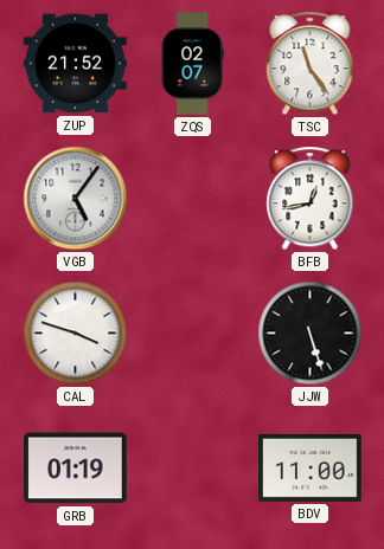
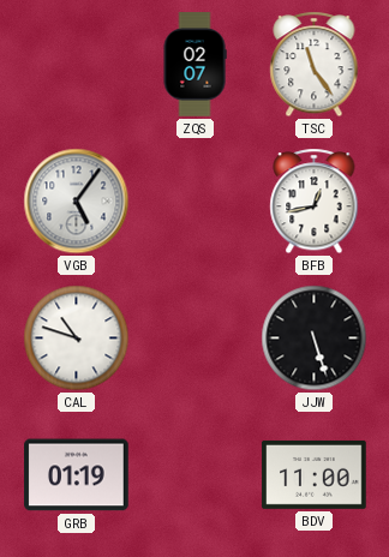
ZUP: 21:52 -> none
CAL: 3:48 -> 10:48
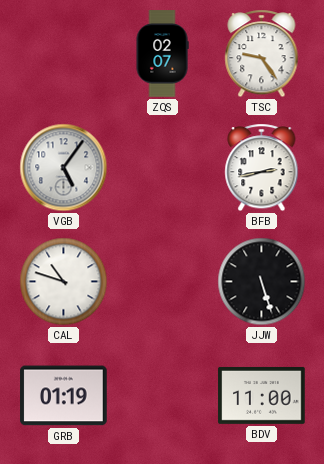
TSC: 11:24 -> 9:24
BFB: 12:43 -> 2:43
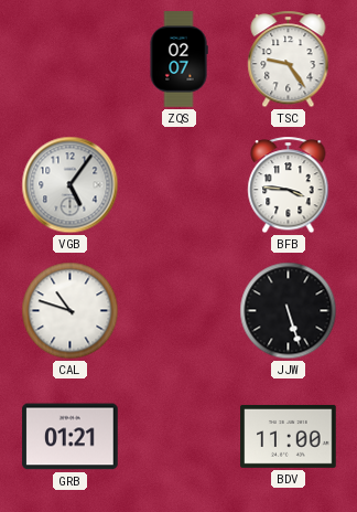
BFB: 2:43 -> 3:46
GRB: 01:19 -> 01:21
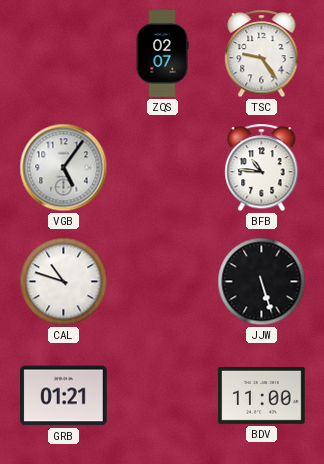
BFB: 3:46 -> 10:46
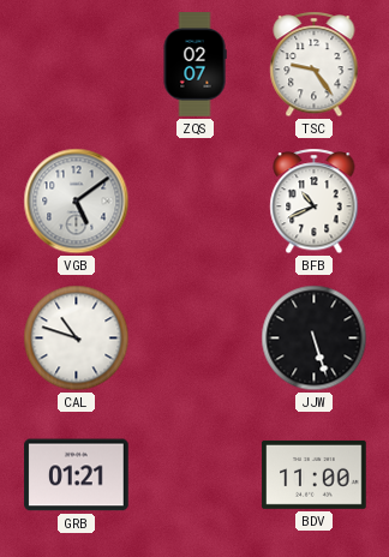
VGB: 5:06 -> 5:09
BFB: 10:46 -> 10:41
